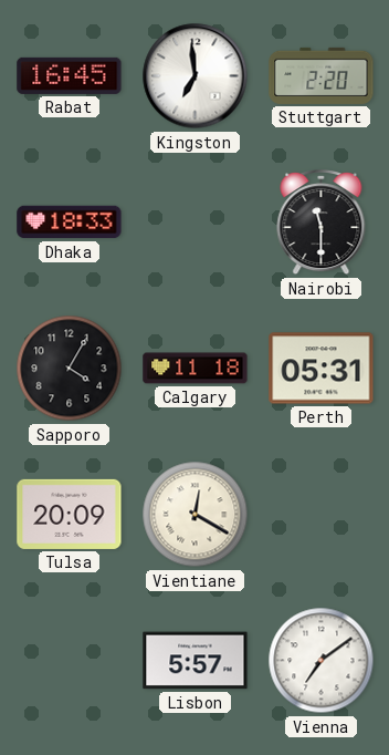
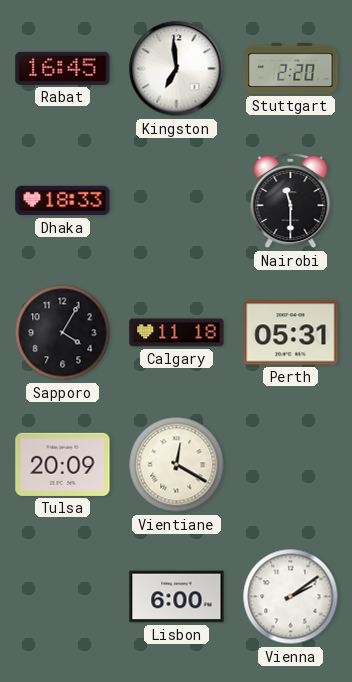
Lisbon: 5:57 -> 6:00
Vienna: 7:09 -> 2:09
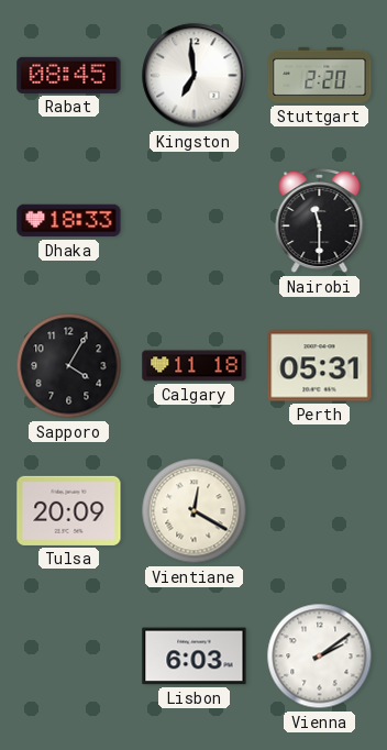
Rabat: 16:45 -> 08:45
Lisbon: 6:00 -> 6:03
